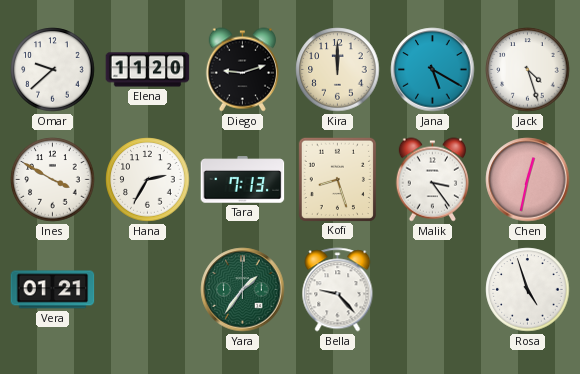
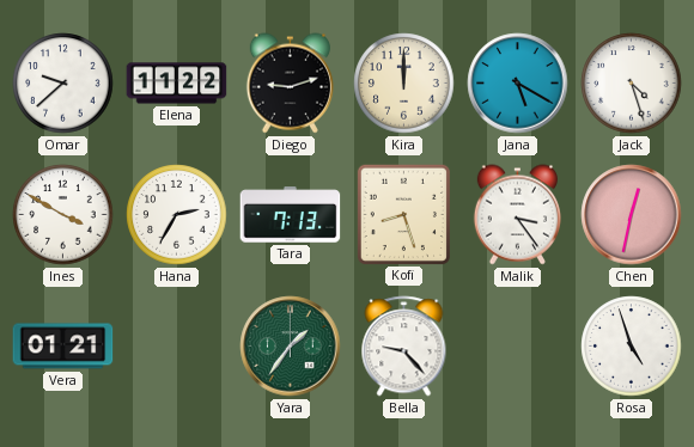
Elena: 11:20 -> 11:22
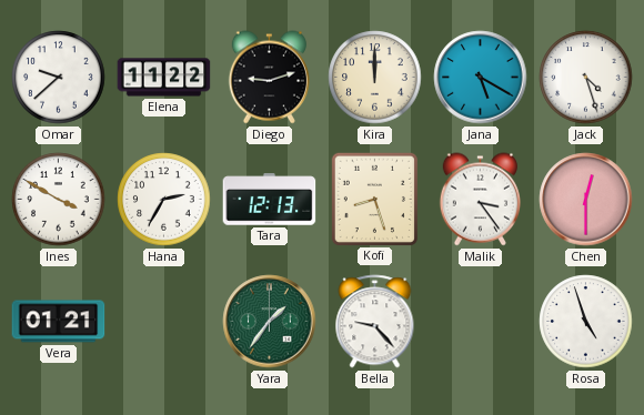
Tara: 7:13 -> 12:13
Chen: 12:32 -> 12:30
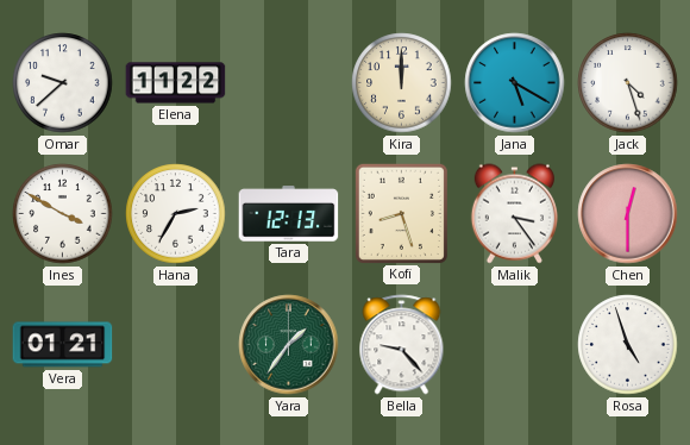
Diego: 9:12 -> none
